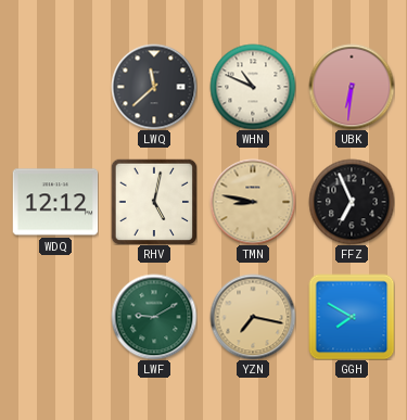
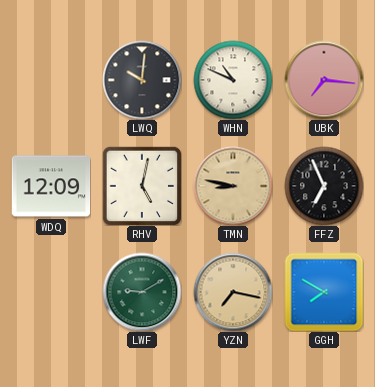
LWQ: 11:38 -> 10:01
UBK: 6:31 -> 7:16
WDQ: 12:12 -> 12:09
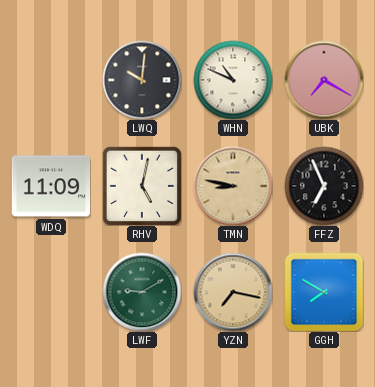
UBK: 7:16 -> 7:20
WDQ: 12:09 -> 11:09
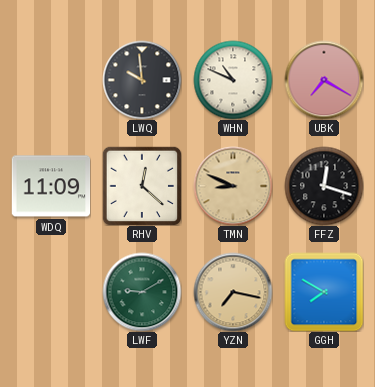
LWQ: 10:01 -> 9:59
RHV: 5:02 -> 12:22
TMN: 8:47 -> 8:49
FFZ: 6:56 -> 12:18
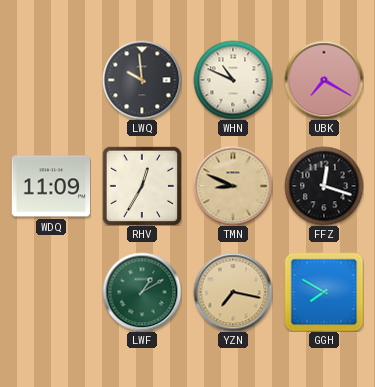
RHV: 12:22 -> 12:35
LWF: 9:10 -> 1:10
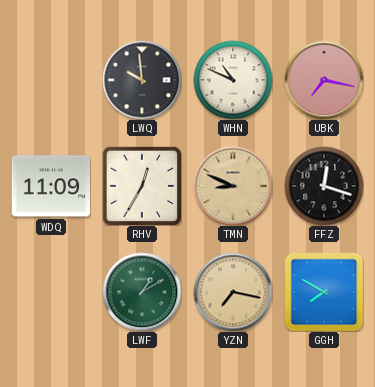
UBK: 7:20 -> 7:17
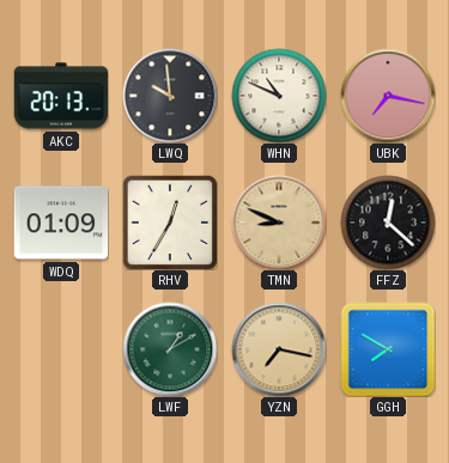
AKC: none -> 20:13
WDQ: 11:09 -> 01:09
FFZ: 12:18 -> 12:22
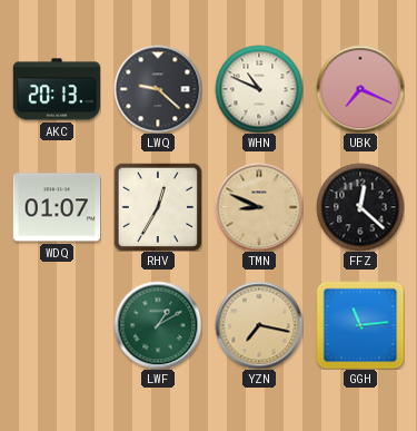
LWQ: 9:59 -> 9:22
UBK: 7:17 -> 7:19
WDQ: 01:09 -> 01:07
GGH: 7:50 -> 11:14
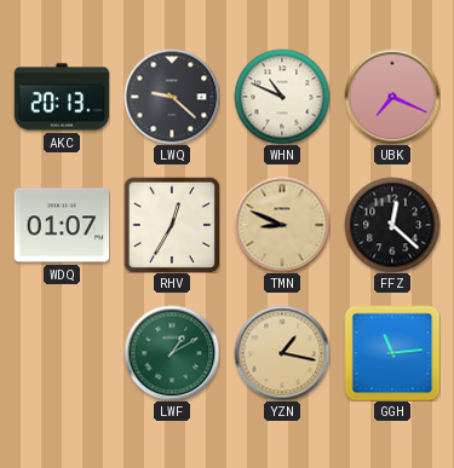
YZN: 7:17 -> 1:17
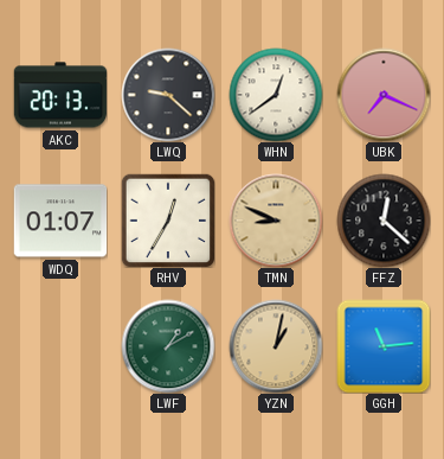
WHN: 10:49 -> 12:39
YZN: 1:17 -> 1:02
